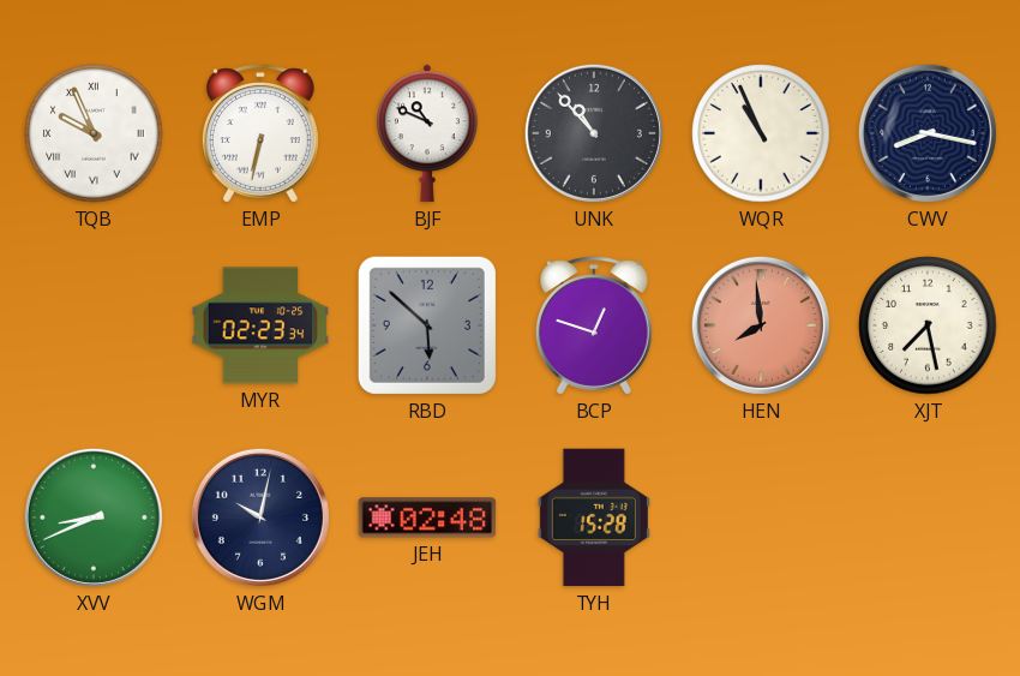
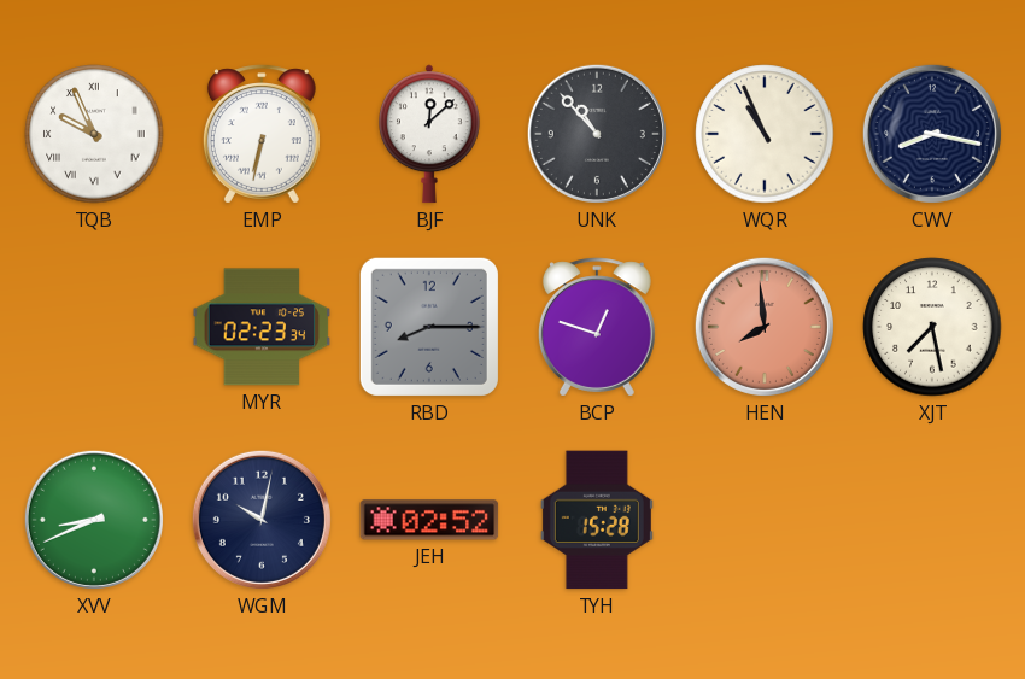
BJF: 10:49 -> 12:08
RBD: 5:52 -> 8:15
JEH: 02:48 -> 02:52
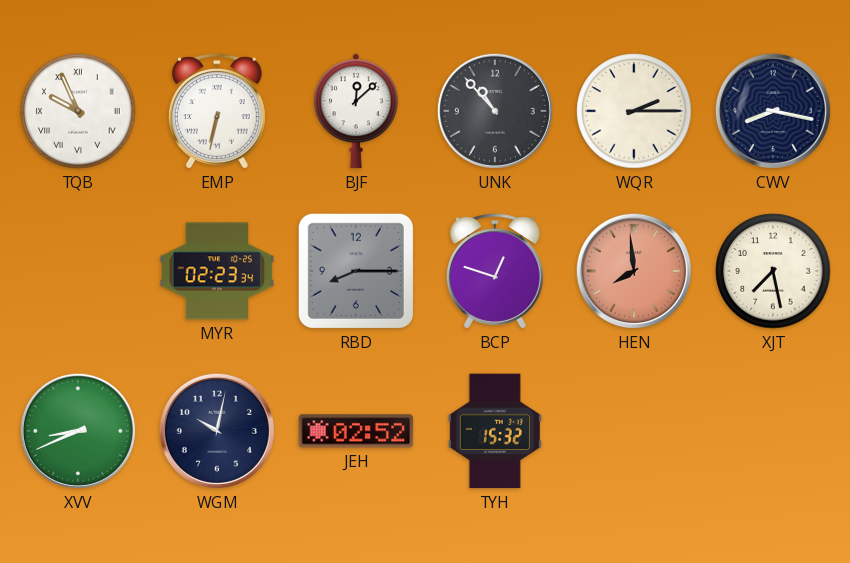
WQR: 10:56 -> 2:15
TYH: 15:28 -> 15:32
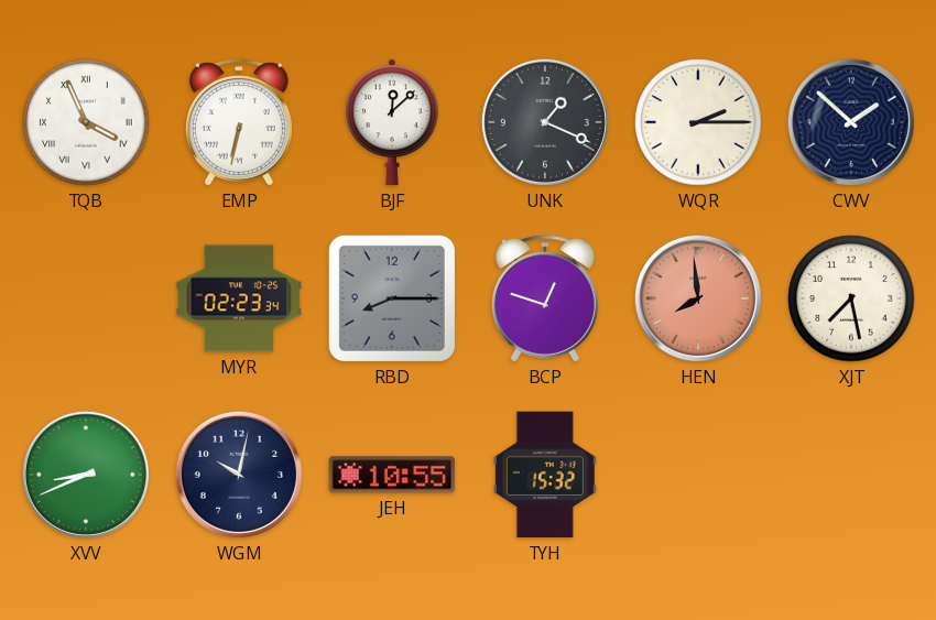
TQB: 9:56 -> 3:56
UNK: 10:53 -> 1:19
CWV: 8:17 -> 1:52
JEH: 02:52 -> 10:55
